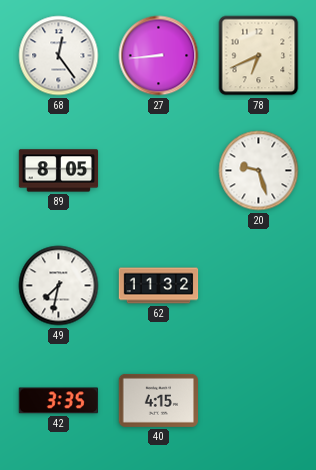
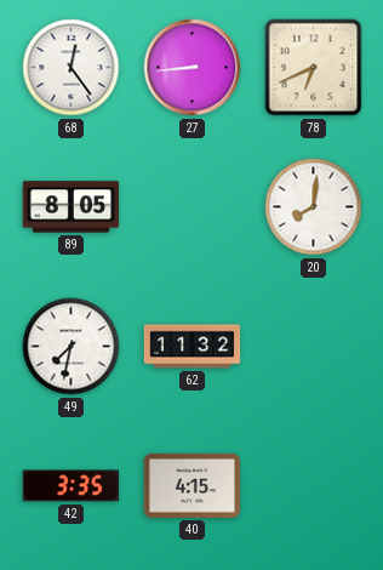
20: 9:27 -> 8:01
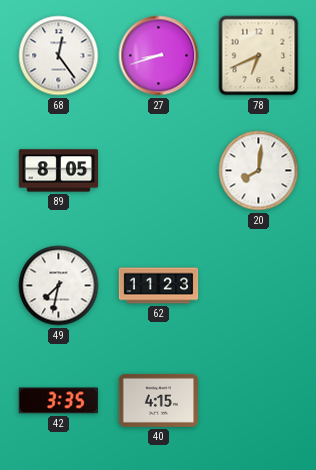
27: 8:44 -> 8:42
62: 11:32 -> 11:23
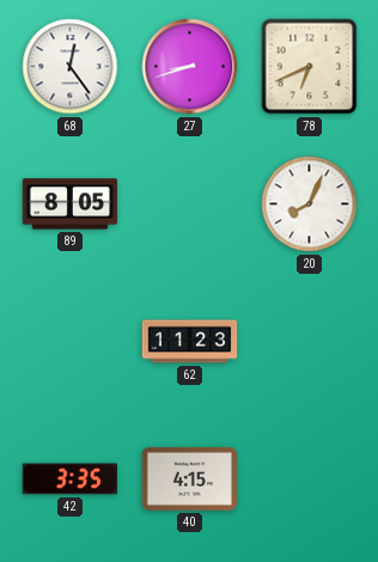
20: 8:01 -> 8:04
49: 7:32 -> none
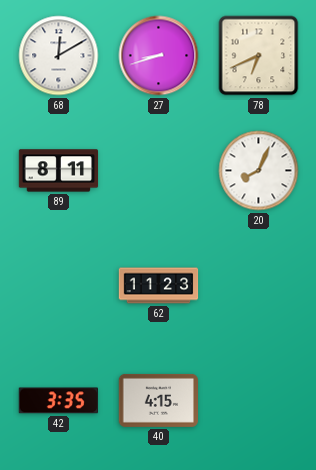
68: 12:24 -> 12:10
89: 8:05 -> 8:11
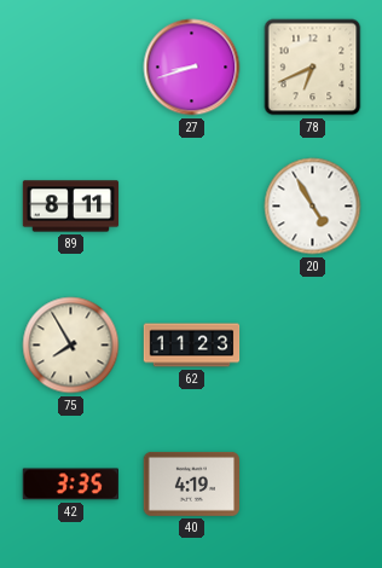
68: 12:10 -> none
20: 8:04 -> 4:55
75: none -> 7:55
40: 4:15 -> 4:19
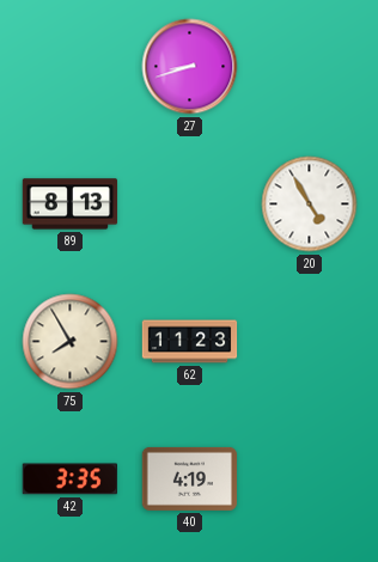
78: 6:41 -> none
89: 8:11 -> 8:13
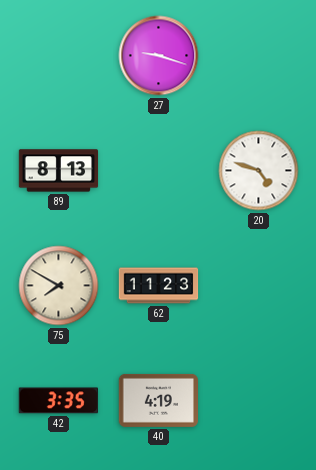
27: 8:42 -> 9:18
20: 4:55 -> 4:48
75: 7:55 -> 7:50
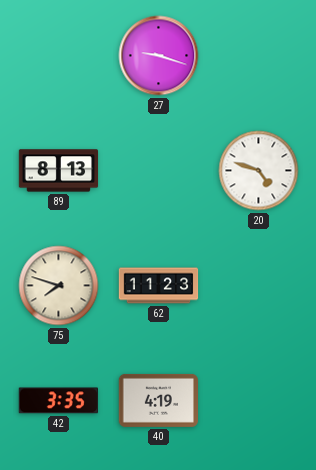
75: 7:50 -> 7:48
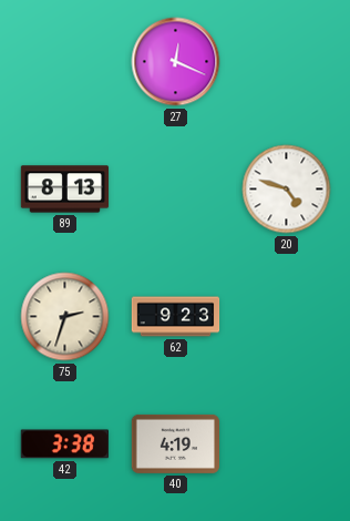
27: 9:18 -> 12:19
75: 7:48 -> 2:33
62: 11:23 -> 9:23
42: 3:35 -> 3:38
